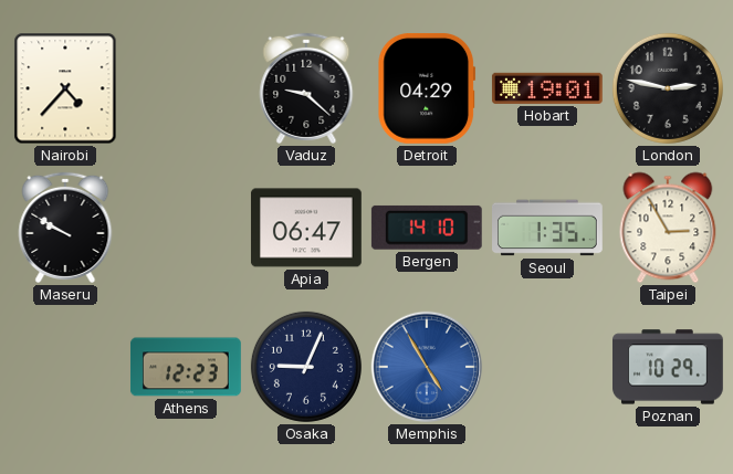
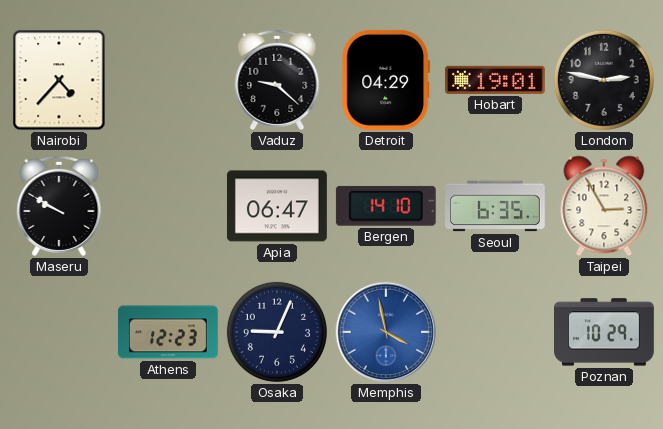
Seoul: 1:35 -> 6:35
Memphis: 4:55 -> 3:58
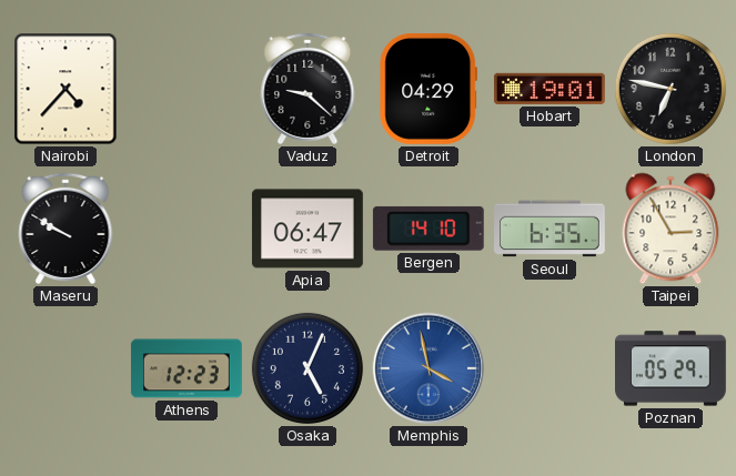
London: 2:47 -> 6:47
Osaka: 9:04 -> 5:04
Poznan: 10:29 -> 05:29
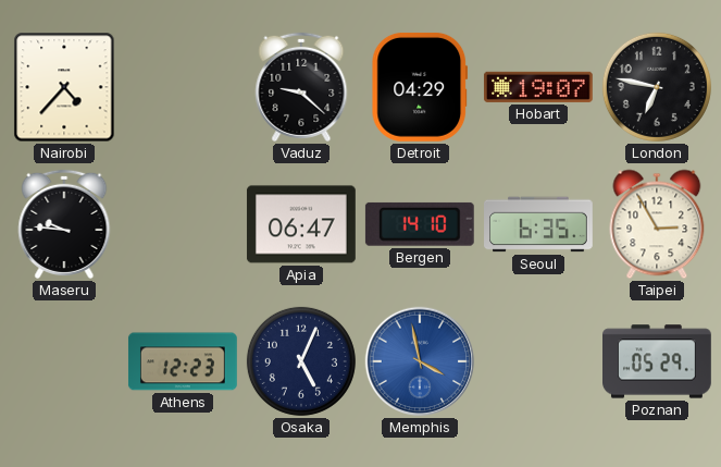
Hobart: 19:01 -> 19:07
Maseru: 9:50 -> 9:46
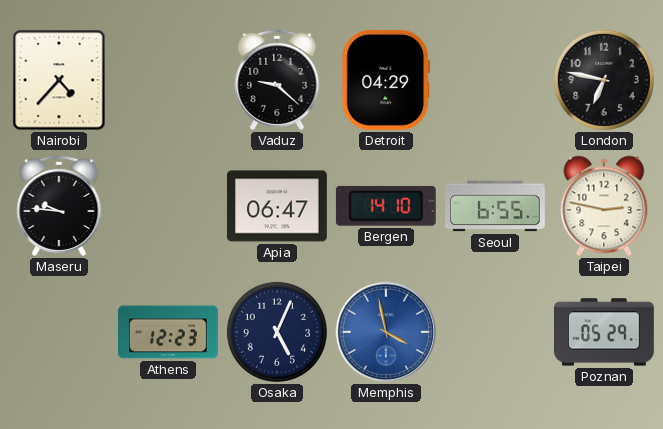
Hobart: 19:07 -> none
Seoul: 6:35 -> 6:55
Taipei: 2:55 -> 2:47
